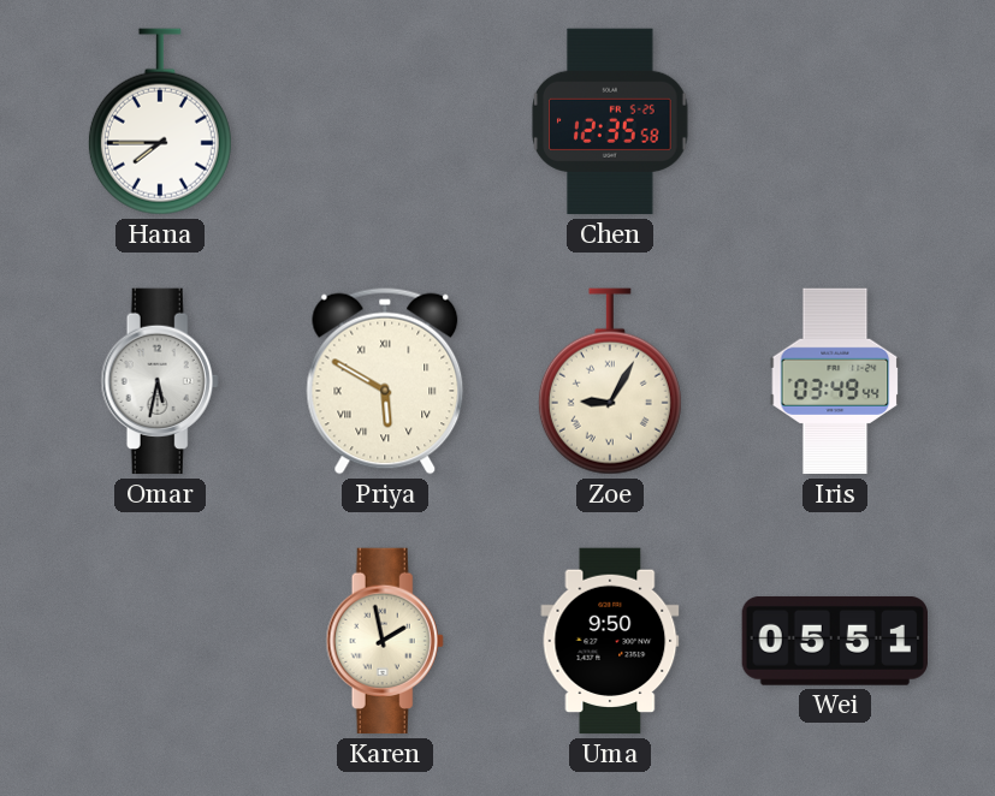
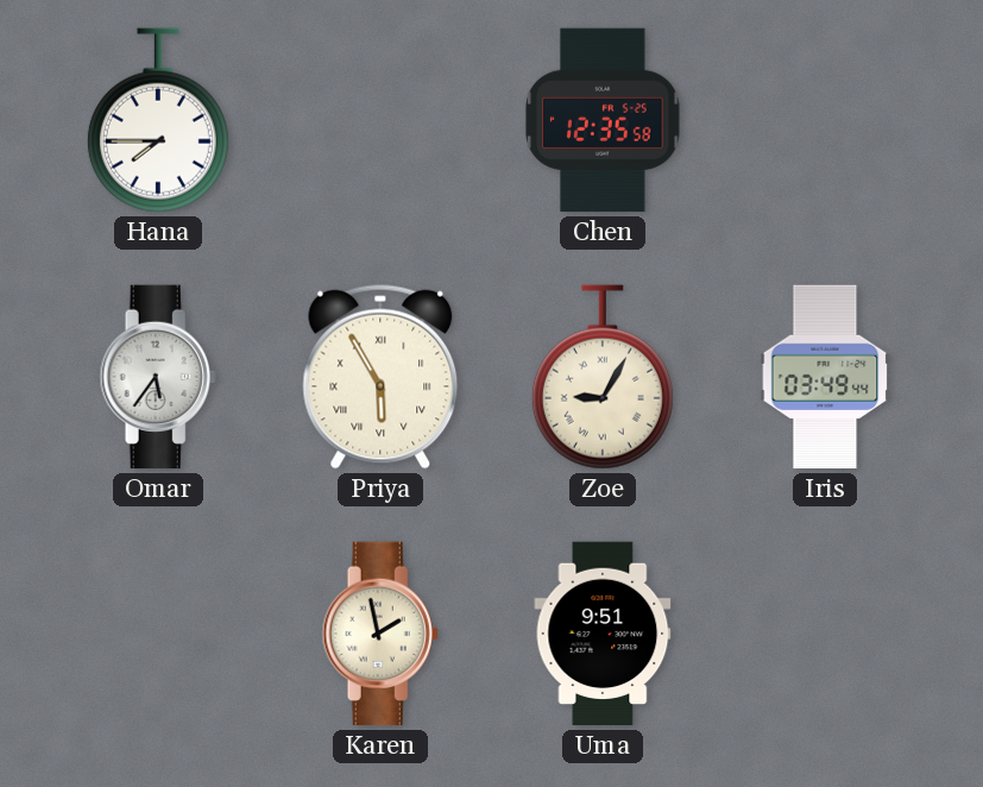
Omar: 5:32 -> 5:36
Priya: 5:50 -> 5:55
Uma: 9:50 -> 9:51
Wei: 05:51 -> none
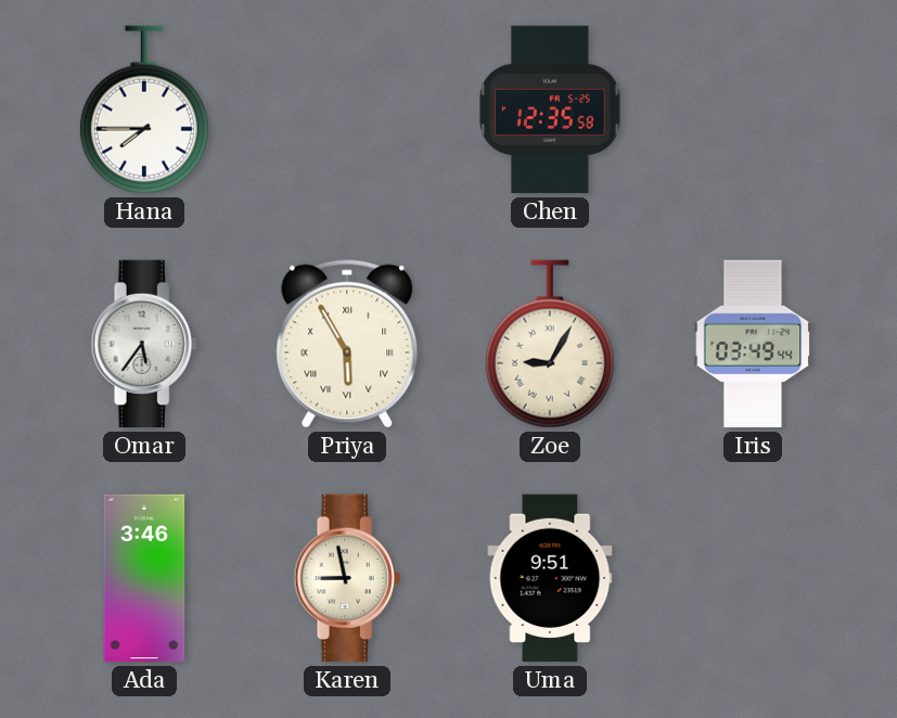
Ada: none -> 3:46
Karen: 1:58 -> 8:58
